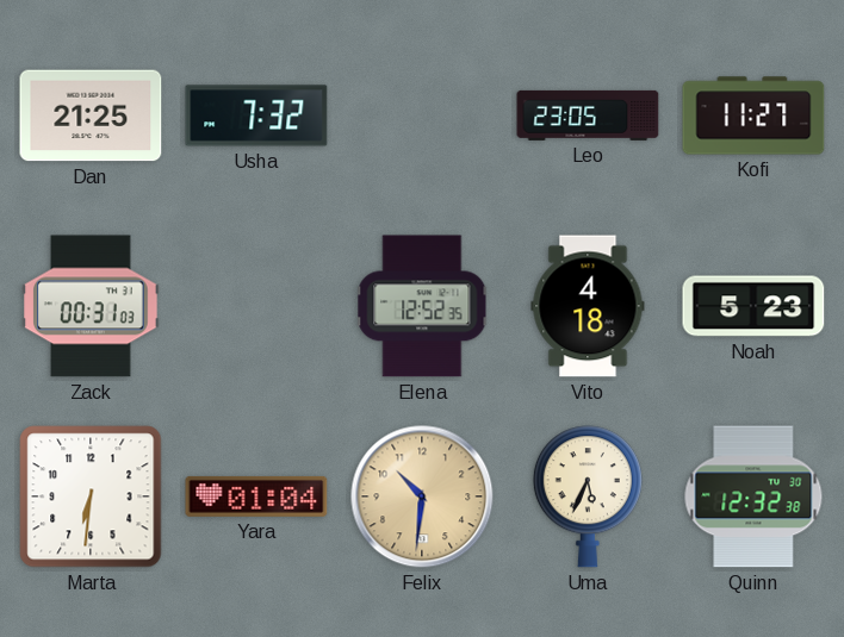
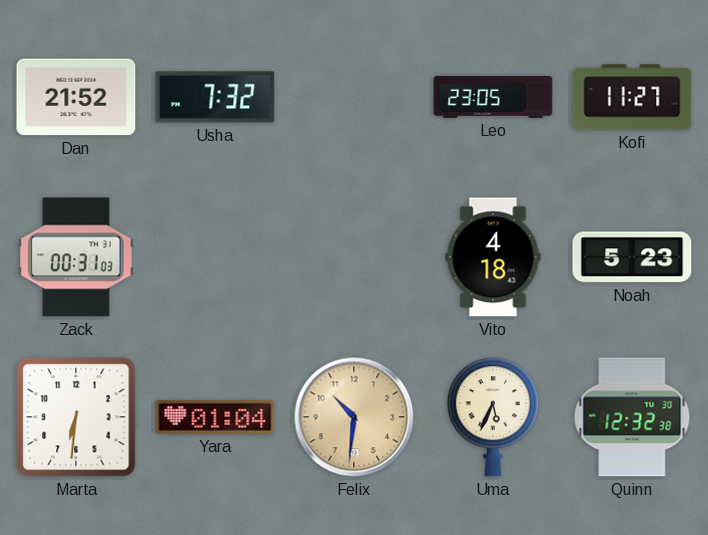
Dan: 21:25 -> 21:52
Elena: 12:52 -> none
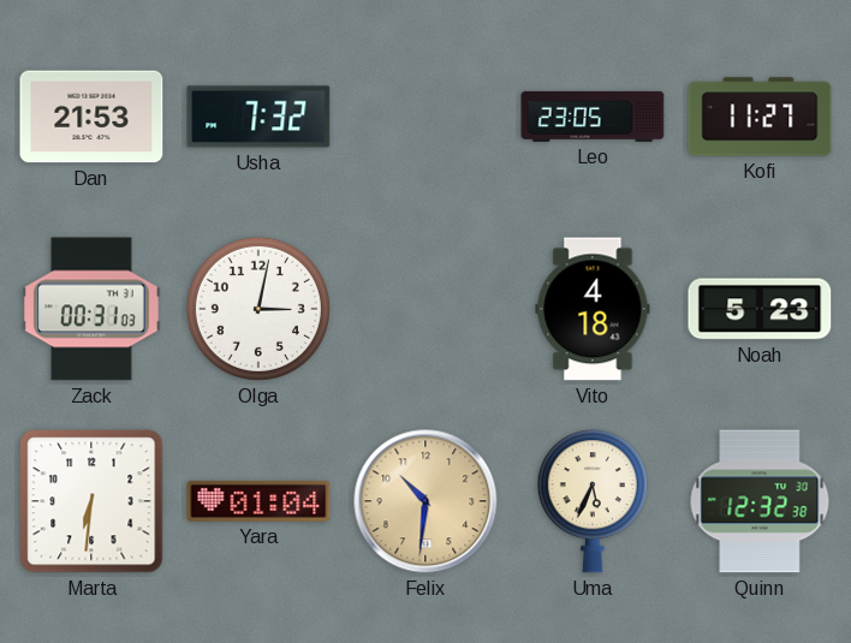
Dan: 21:52 -> 21:53
Olga: none -> 3:02
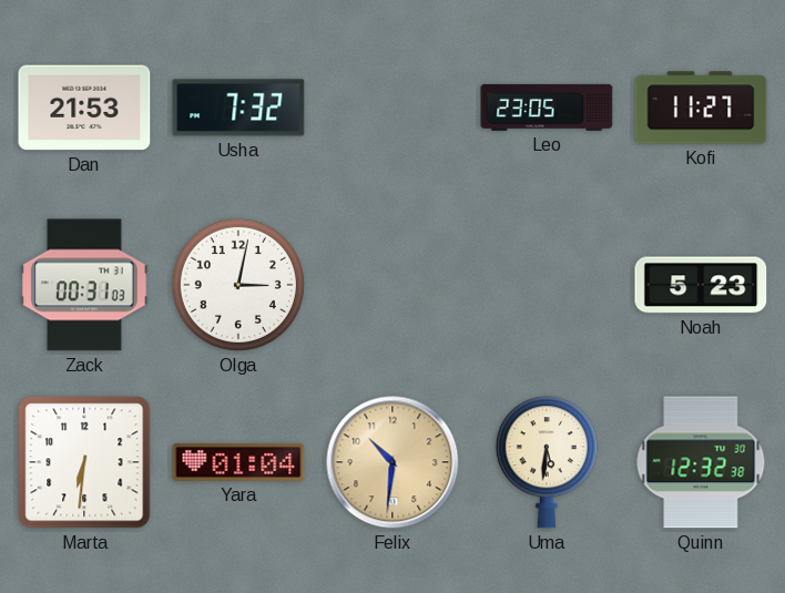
Vito: 4:18 -> none
Uma: 5:34 -> 5:31
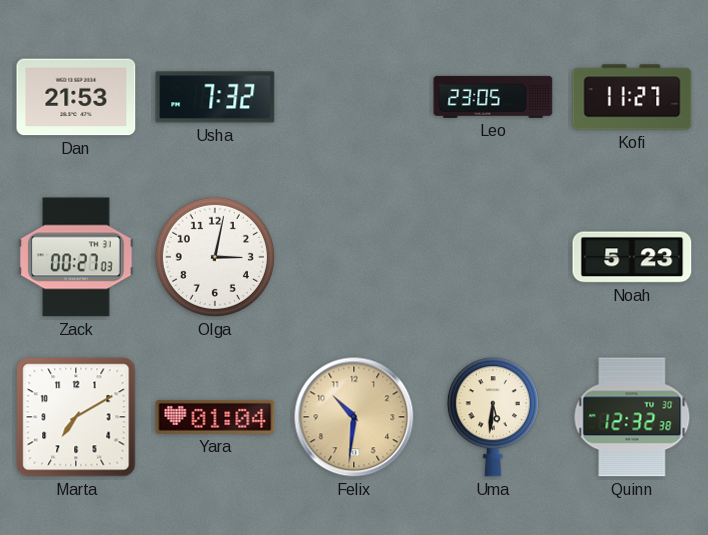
Zack: 00:31 -> 00:27
Marta: 6:31 -> 7:10
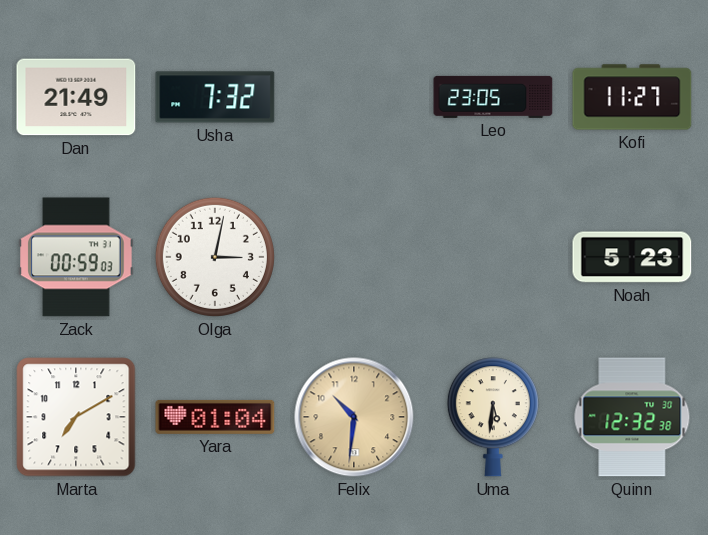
Dan: 21:53 -> 21:49
Zack: 00:27 -> 00:59
